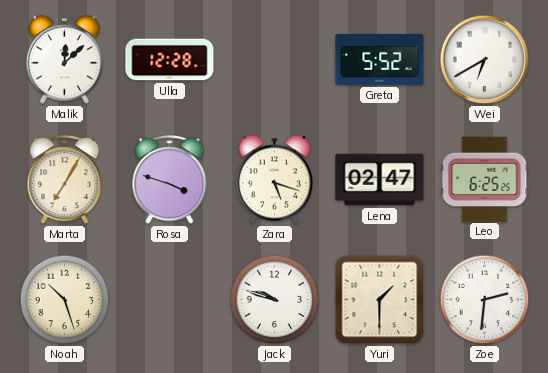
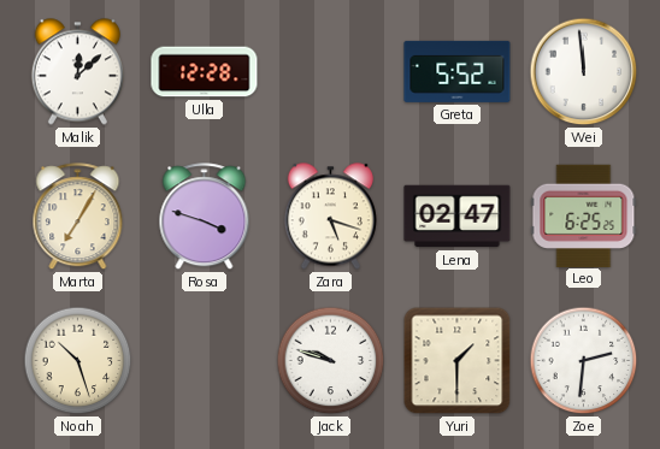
Wei: 6:40 -> 11:59
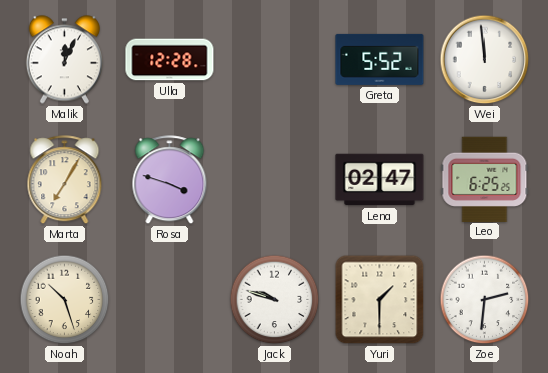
Malik: 12:08 -> 12:04
Zara: 5:18 -> none
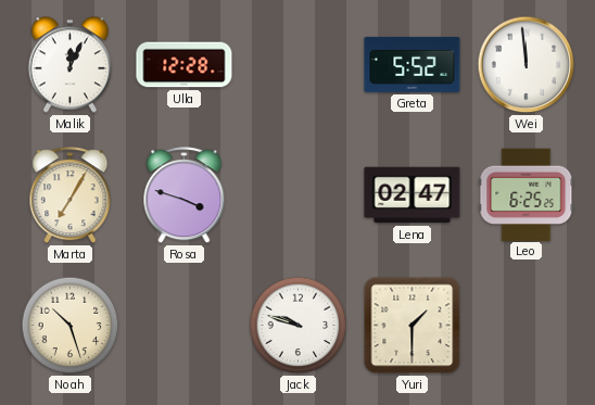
Zoe: 2:31 -> none
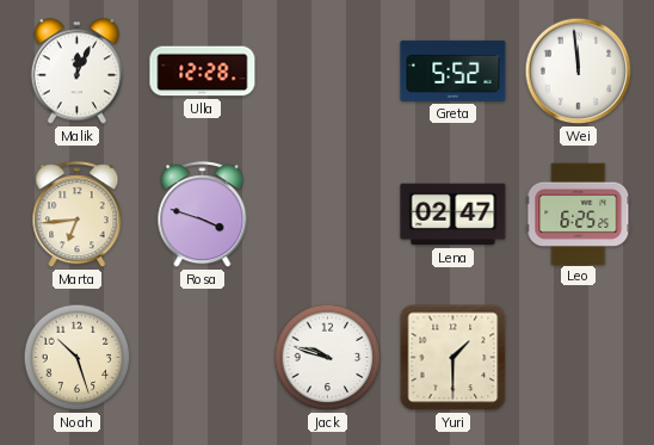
Marta: 7:05 -> 6:44
